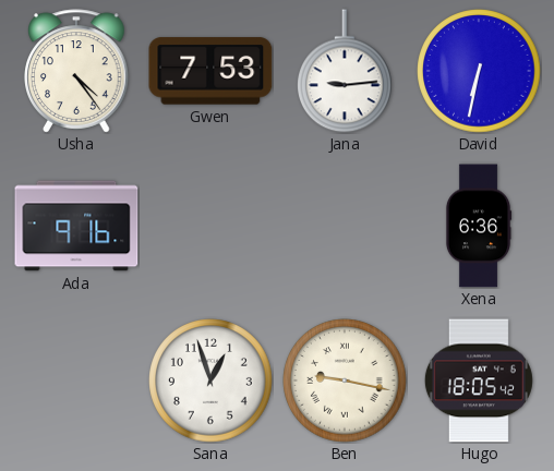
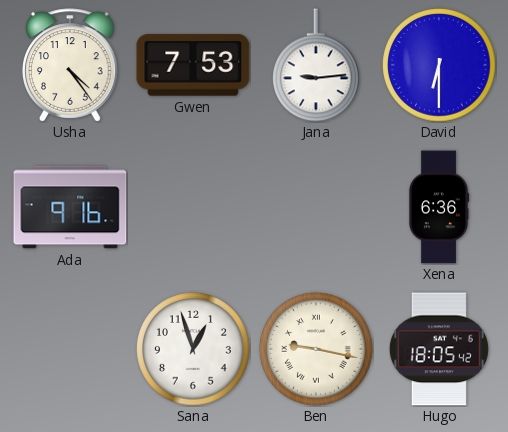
David: 6:32 -> 6:30
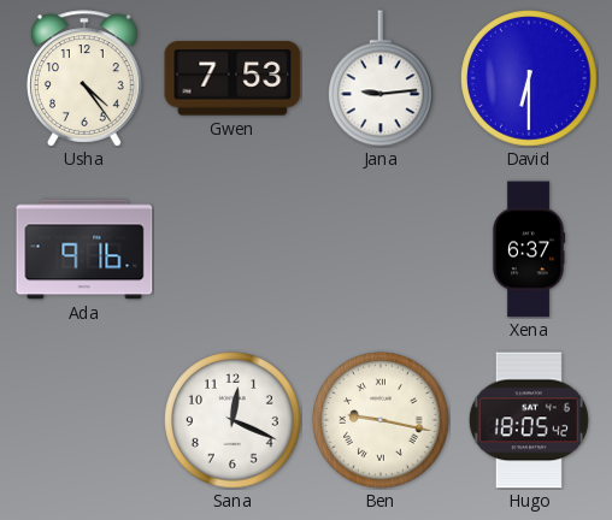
Xena: 6:36 -> 6:37
Sana: 12:57 -> 12:19
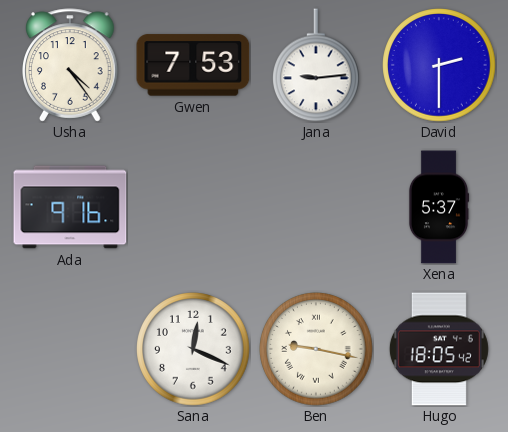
David: 6:30 -> 2:30
Xena: 6:37 -> 5:37
